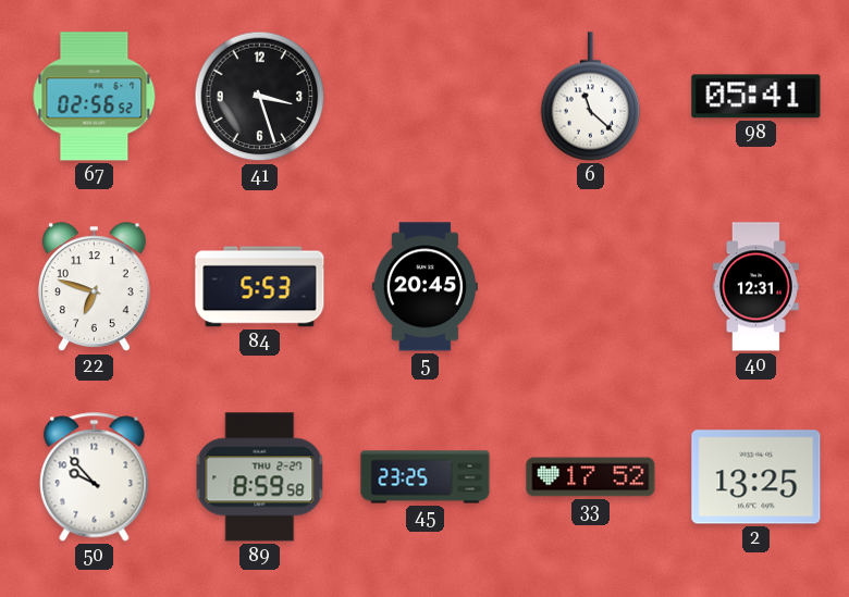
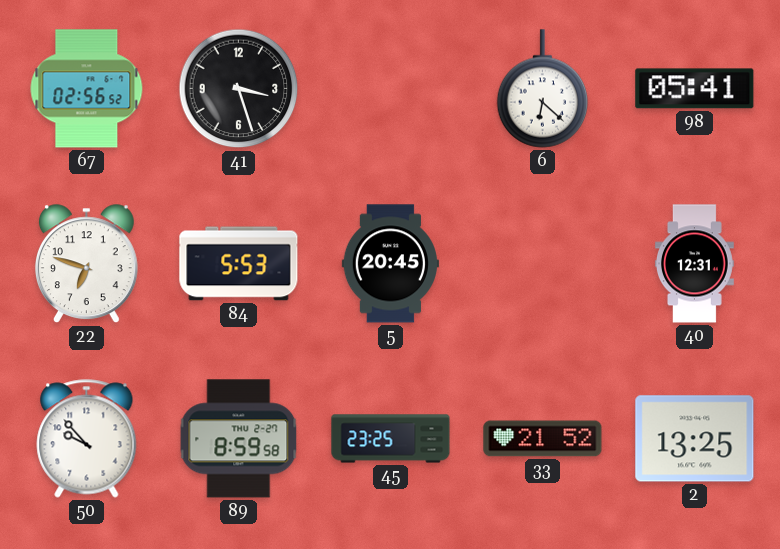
6: 11:22 -> 6:22
33: 17:52 -> 21:52
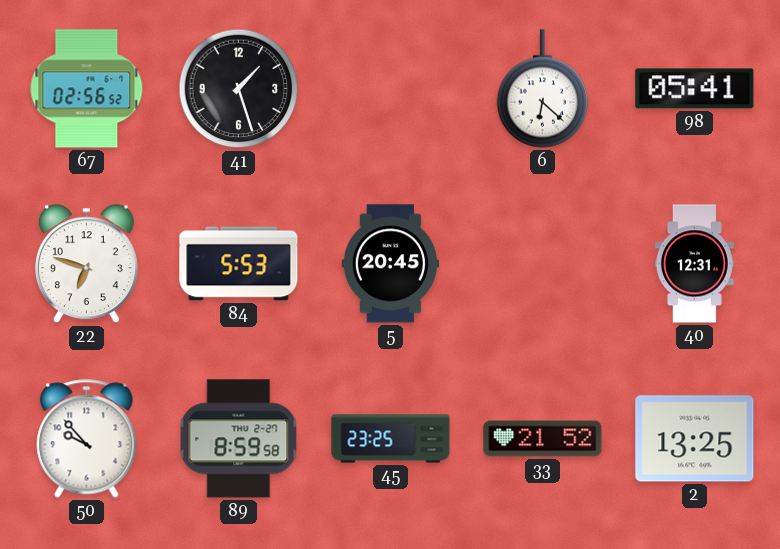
41: 3:27 -> 1:27
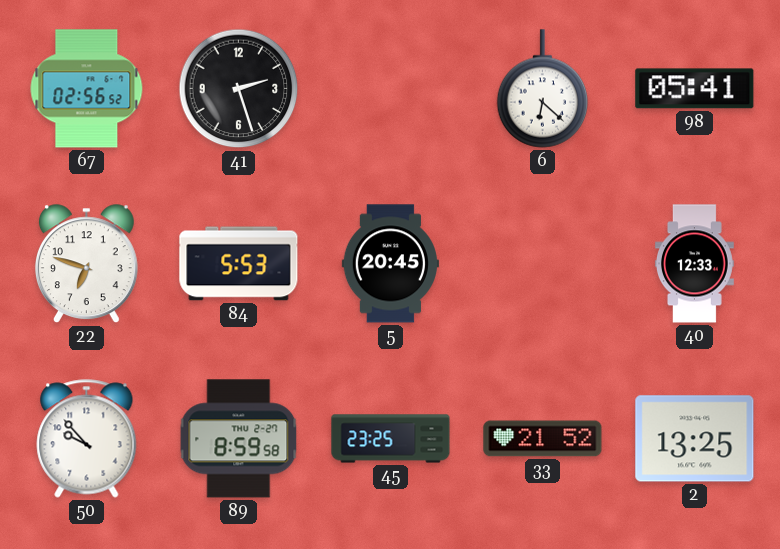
41: 1:27 -> 2:27
40: 12:31 -> 12:33
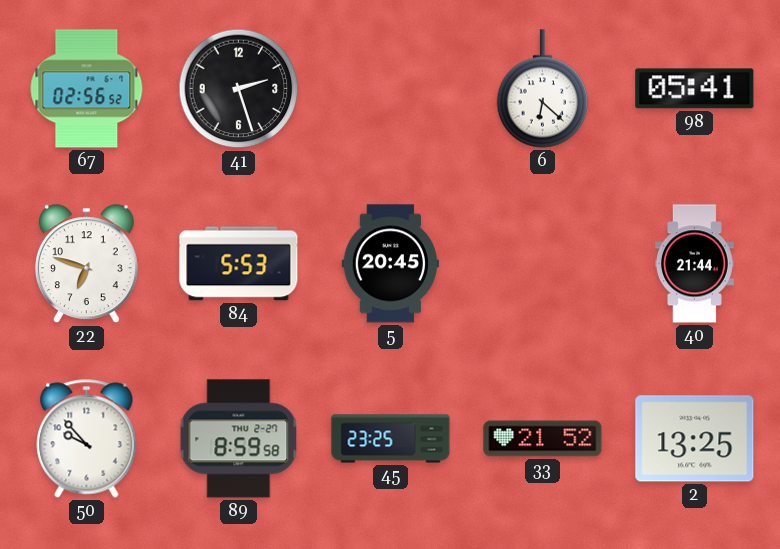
40: 12:33 -> 21:44
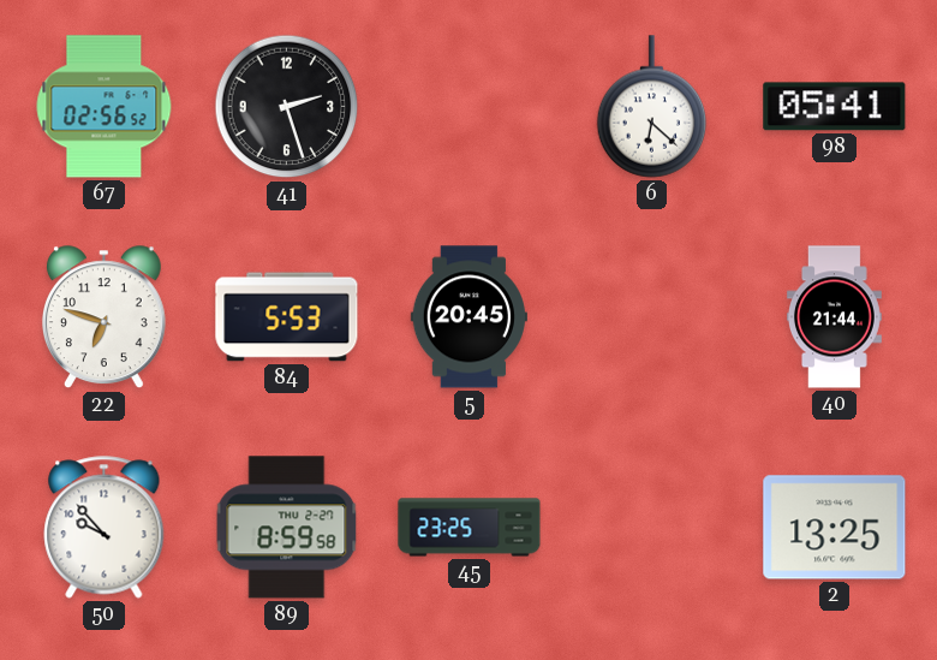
33: 21:52 -> none
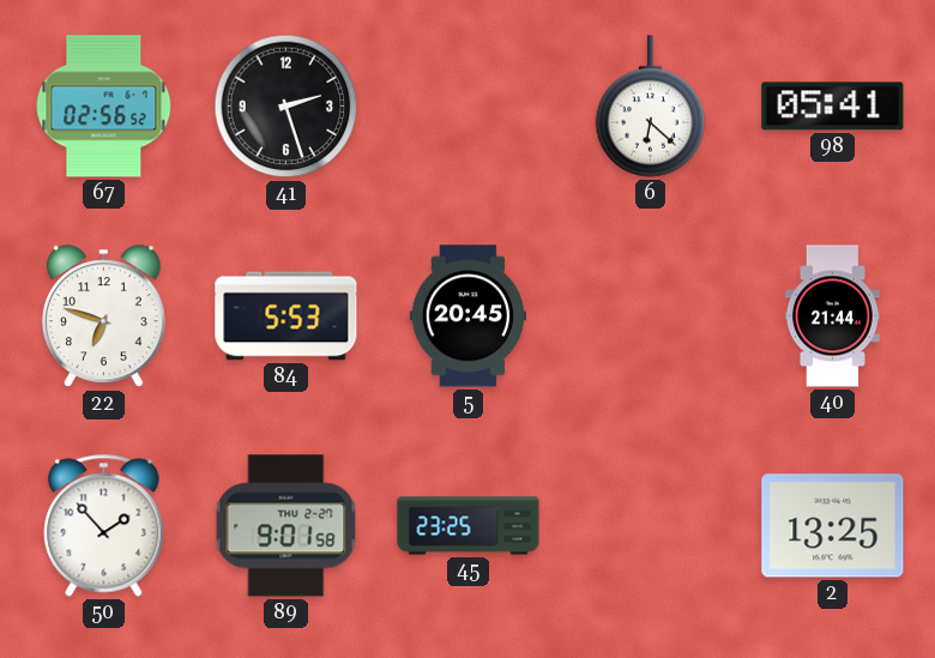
50: 9:53 -> 1:53
89: 8:59 -> 9:01
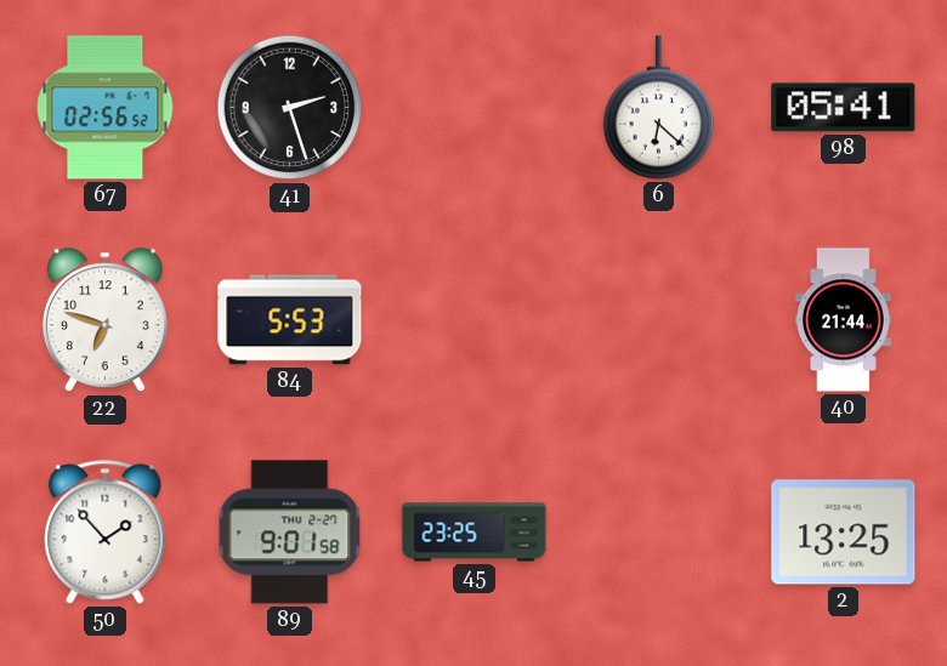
5: 20:45 -> none
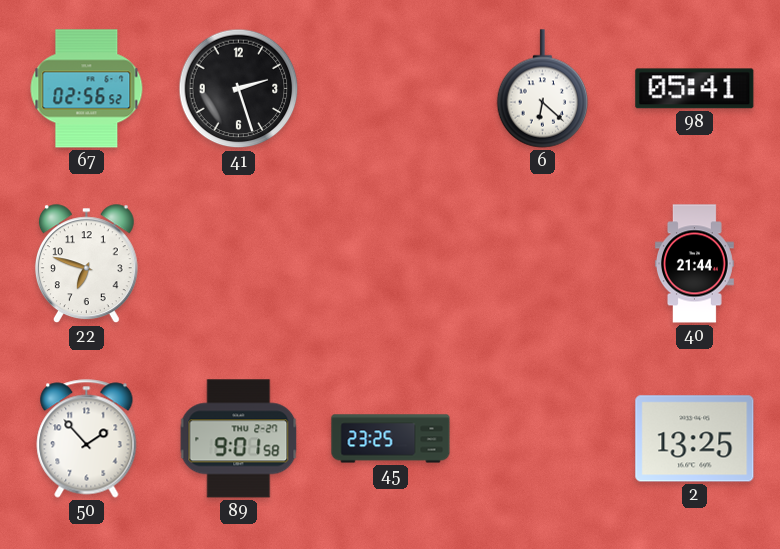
84: 5:53 -> none
